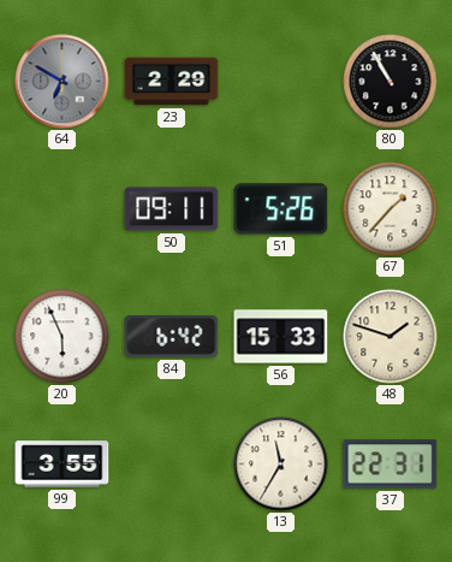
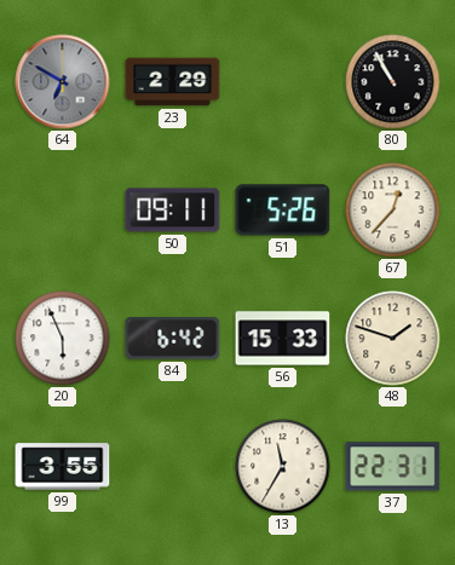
67: 1:37 -> 12:37
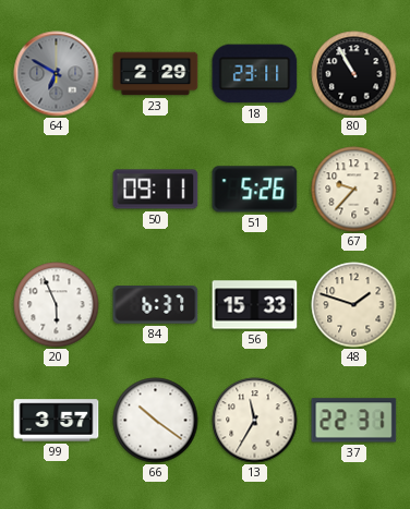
18: none -> 23:11
67: 12:37 -> 9:37
84: 6:42 -> 6:37
99: 3:55 -> 3:57
66: none -> 10:21
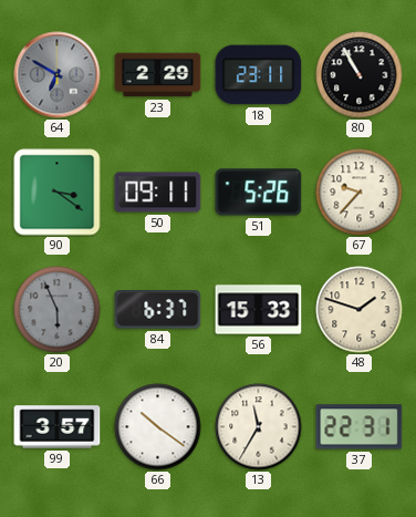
90: none -> 3:21
20 dial: white -> grey
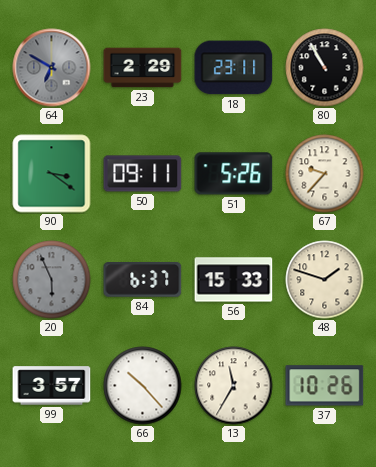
66: 10:21 -> 10:23
37: 22:31 -> 10:26
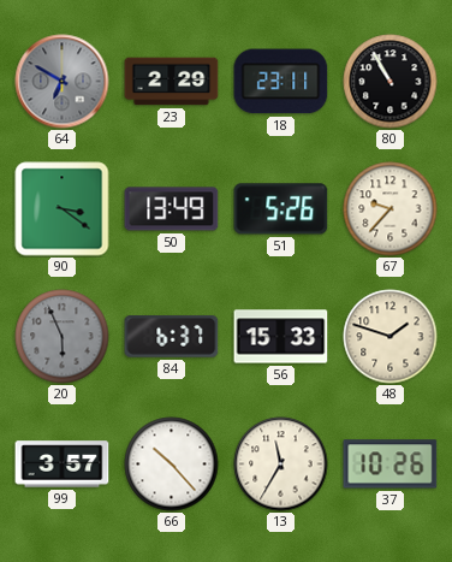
50: 09:11 -> 13:49
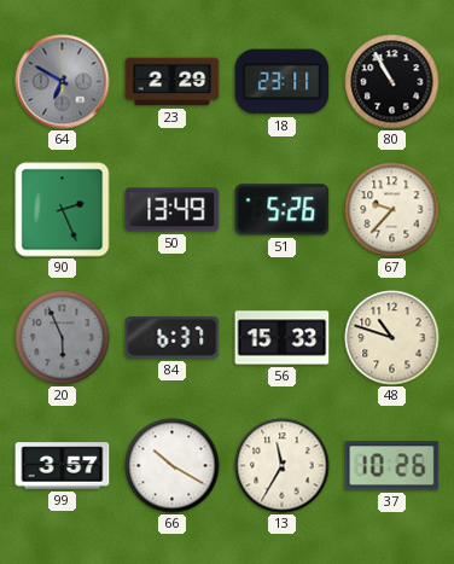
90: 3:21 -> 2:26
48: 1:48 -> 10:48
66: 10:23 -> 10:20
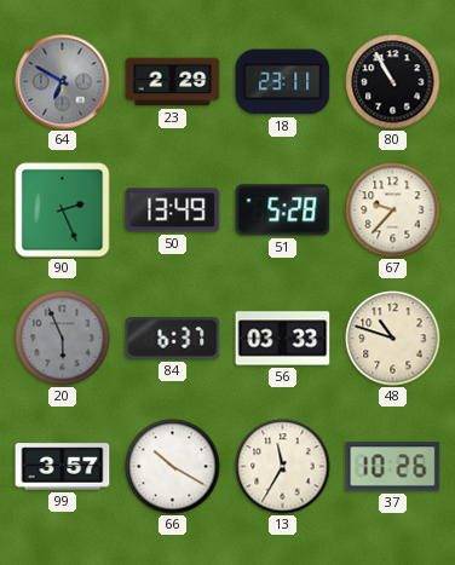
51: 5:26 -> 5:28
56: 15:33 -> 03:33
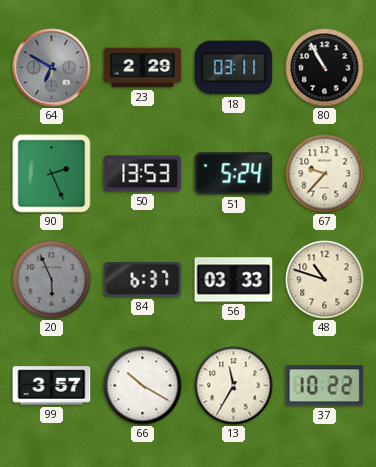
18: 23:11 -> 03:11
50: 13:49 -> 13:53
51: 5:28 -> 5:24
37: 10:26 -> 10:22
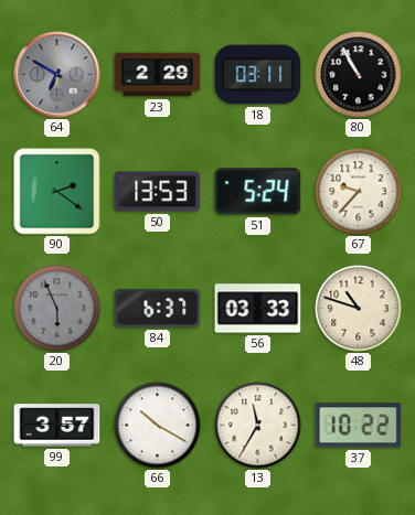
90: 2:26 -> 2:21
